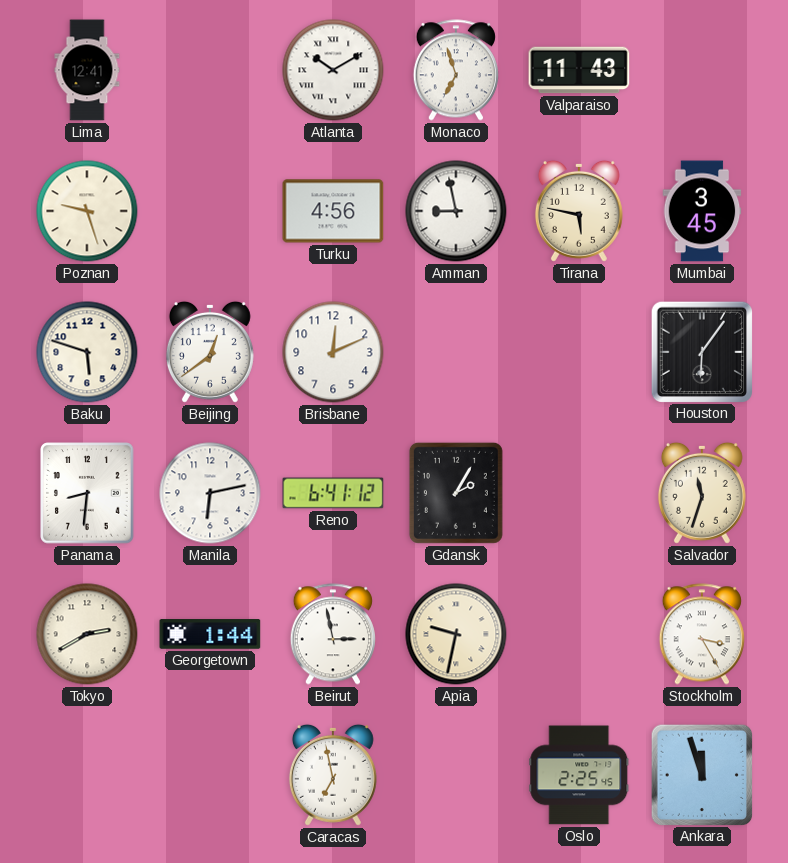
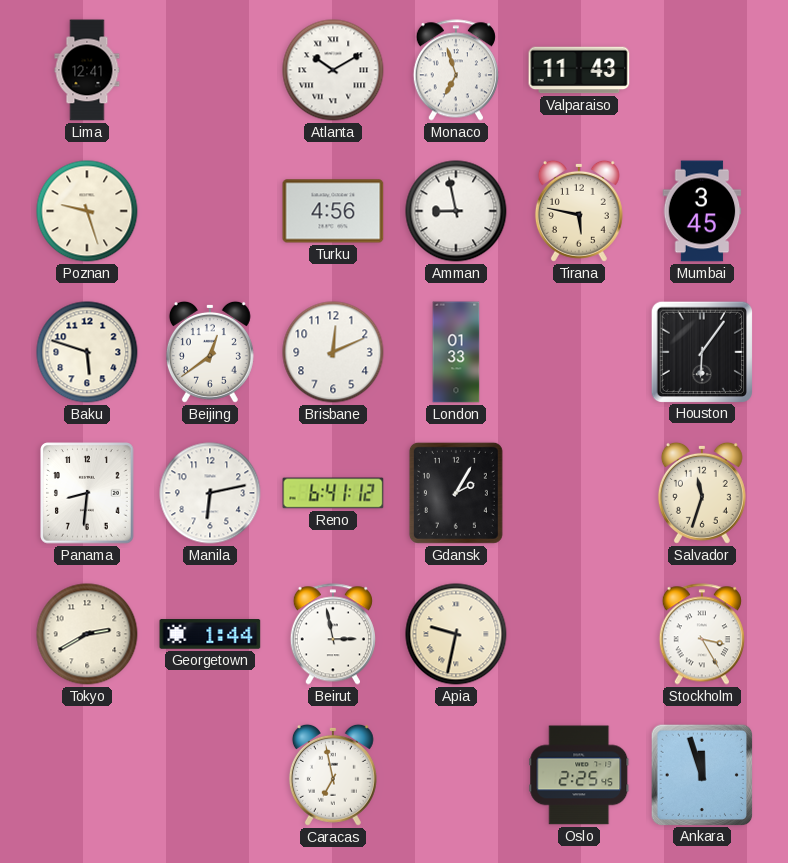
London: none -> 01:33
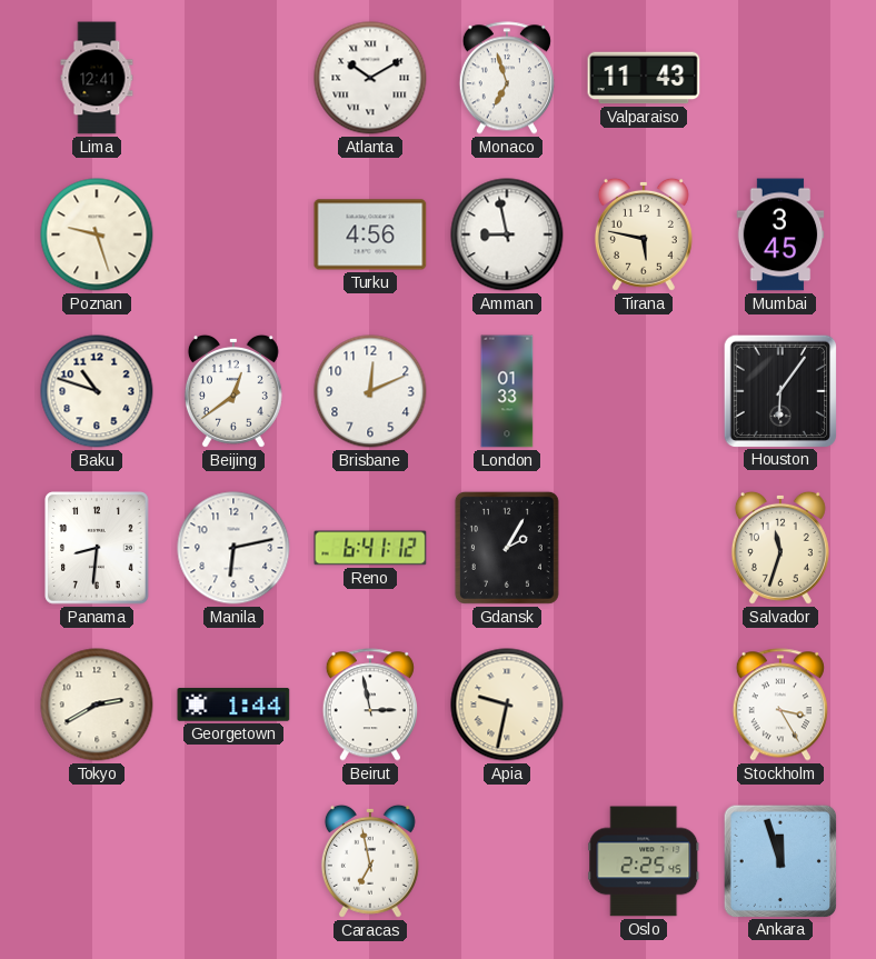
Baku: 5:48 -> 10:48
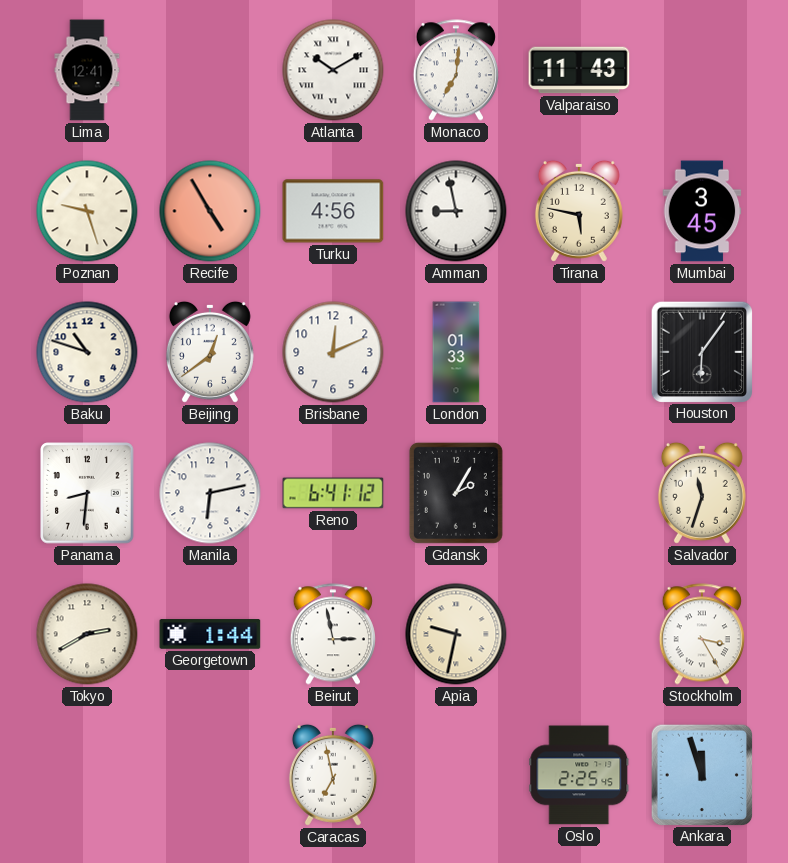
Monaco: 6:57 -> 7:01
Recife: none -> 4:55
